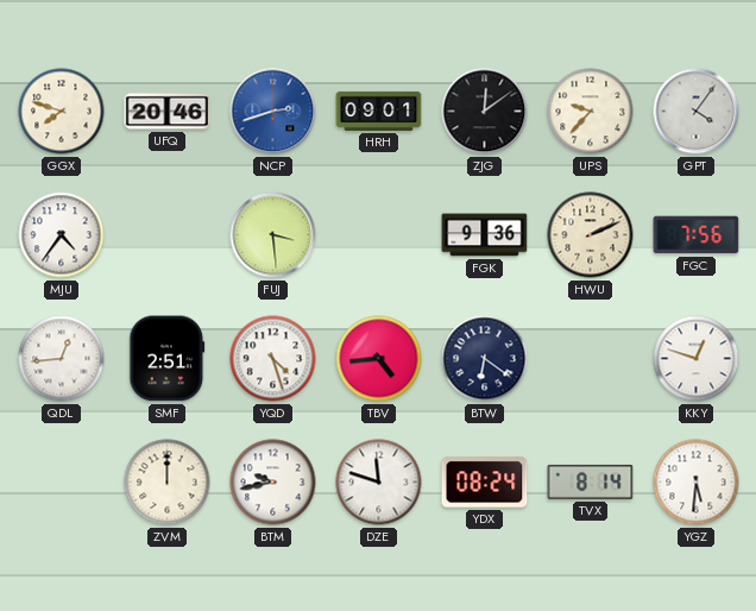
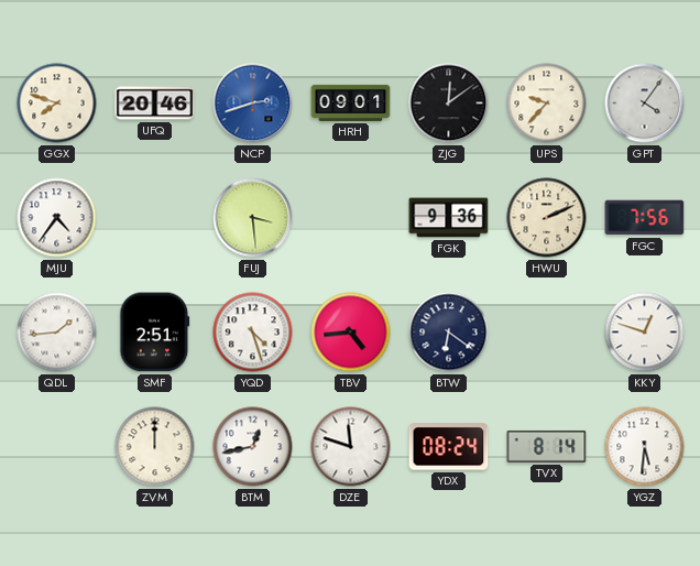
QDL: 12:44 -> 1:44
BTM: 9:43 -> 12:43
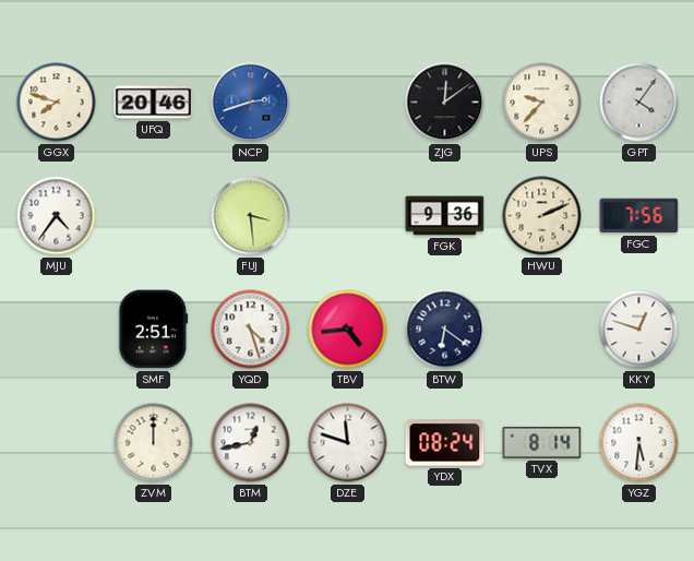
HRH: 09:01 -> none
QDL: 1:44 -> none
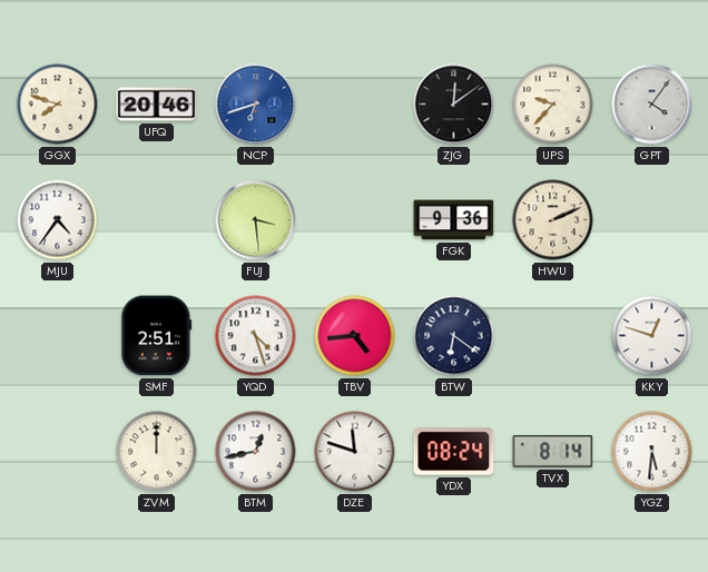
NCP: 2:42 -> 6:42
FGC: 7:56 -> none
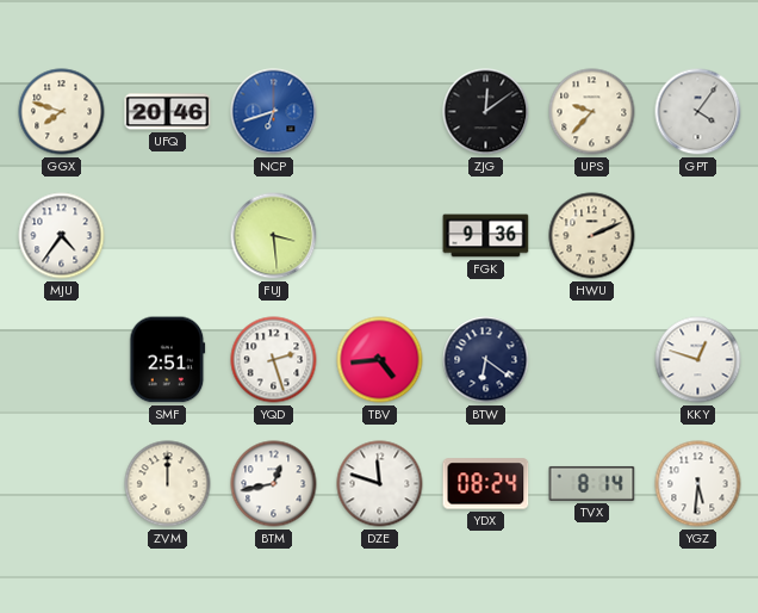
YQD: 4:27 -> 2:27
